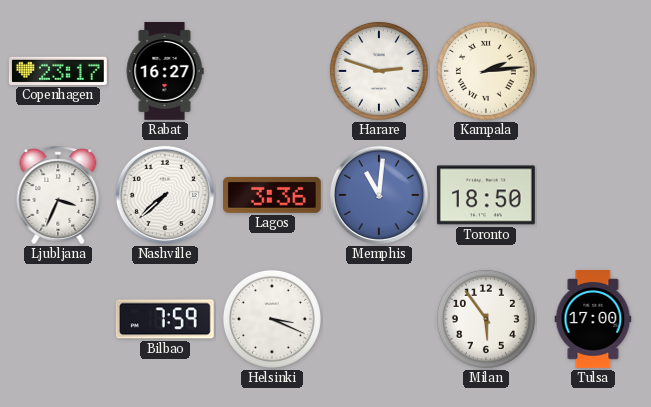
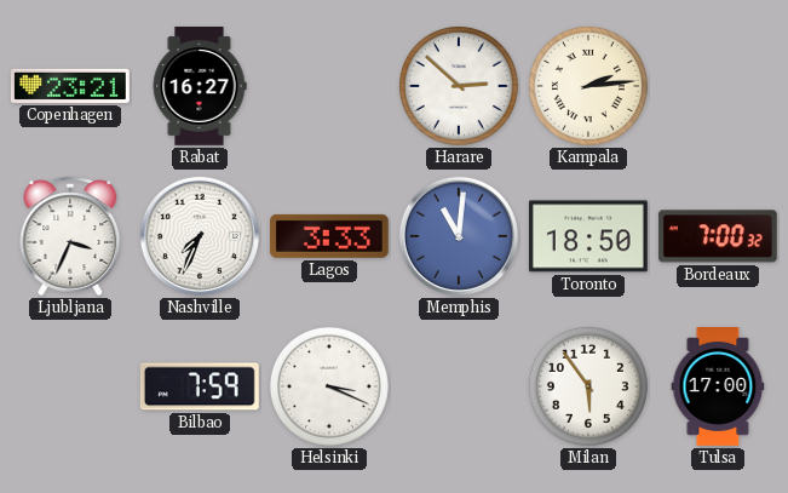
Copenhagen: 23:17 -> 23:21
Harare: 2:48 -> 2:52
Nashville: 7:38 -> 7:34
Lagos: 3:36 -> 3:33
Bordeaux: none -> 7:00
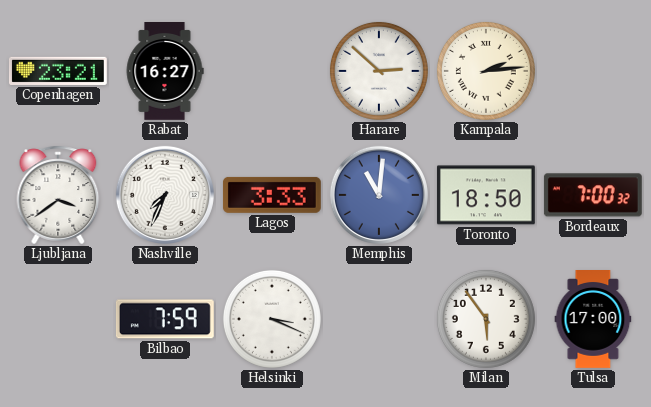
Ljubljana: 3:34 -> 3:39
